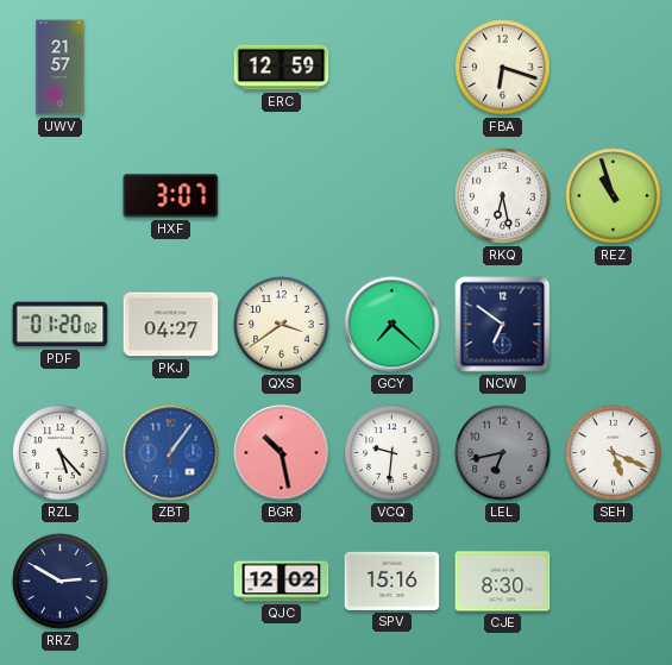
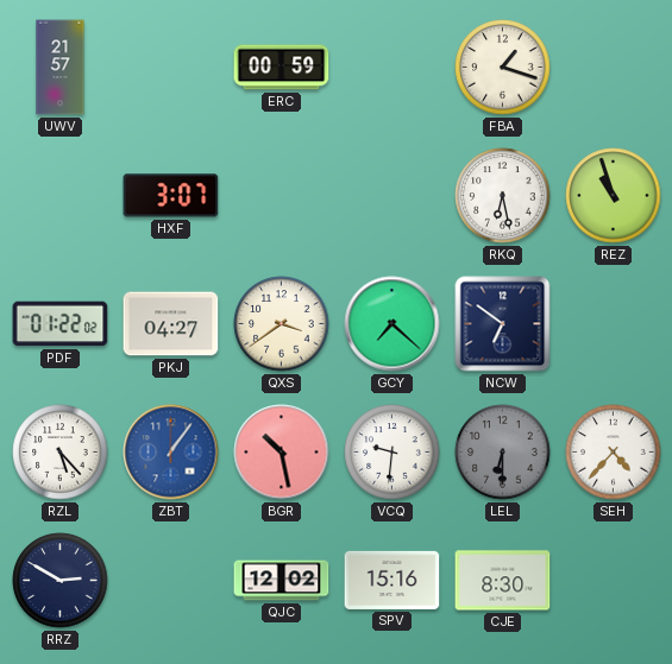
ERC: 12:59 -> 00:59
FBA: 6:18 -> 1:18
PDF: 01:20 -> 01:22
LEL: 6:43 -> 6:30
SEH: 5:19 -> 4:37
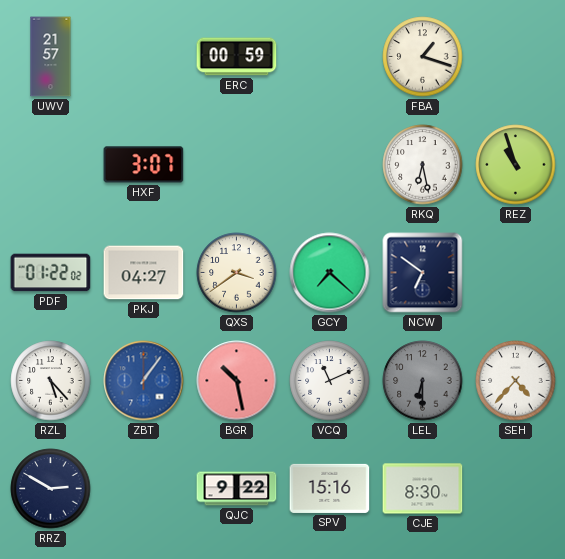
VCQ: 9:31 -> 11:11
QJC: 12:02 -> 9:22
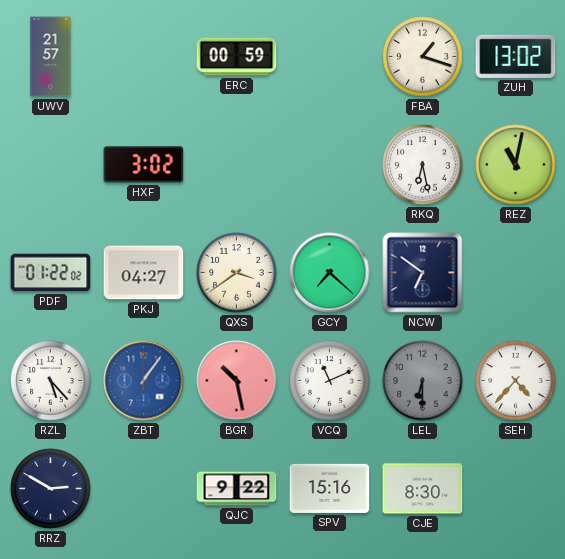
ZUH: none -> 13:02
HXF: 3:07 -> 3:02
REZ: 10:57 -> 11:02
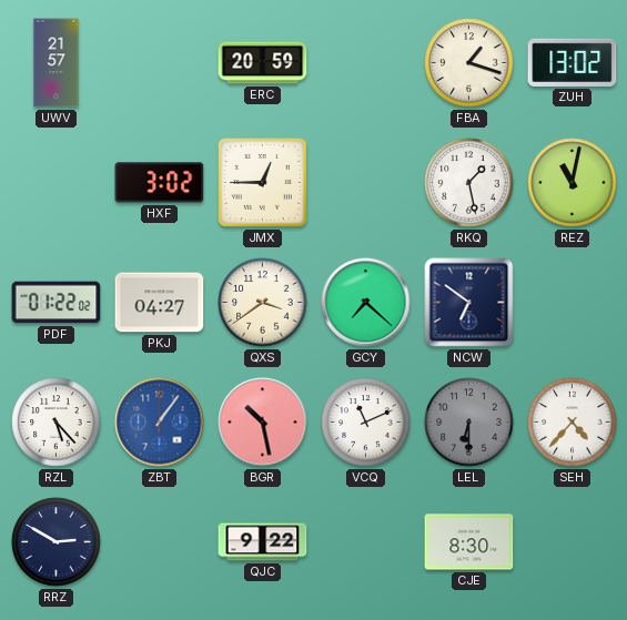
ERC: 00:59 -> 20:59
JMX: none -> 12:45
RKQ: 6:28 -> 1:28
SPV: 15:16 -> none
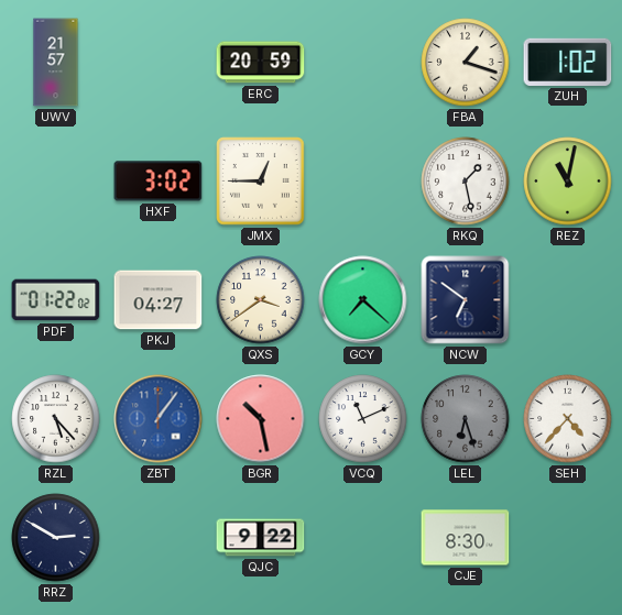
ZUH: 13:02 -> 1:02
LEL: 6:30 -> 6:27
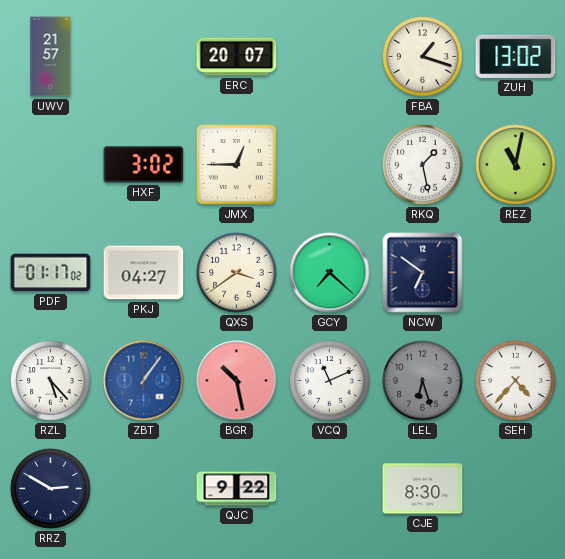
ERC: 20:59 -> 20:07
ZUH: 1:02 -> 13:02
PDF: 01:22 -> 01:17
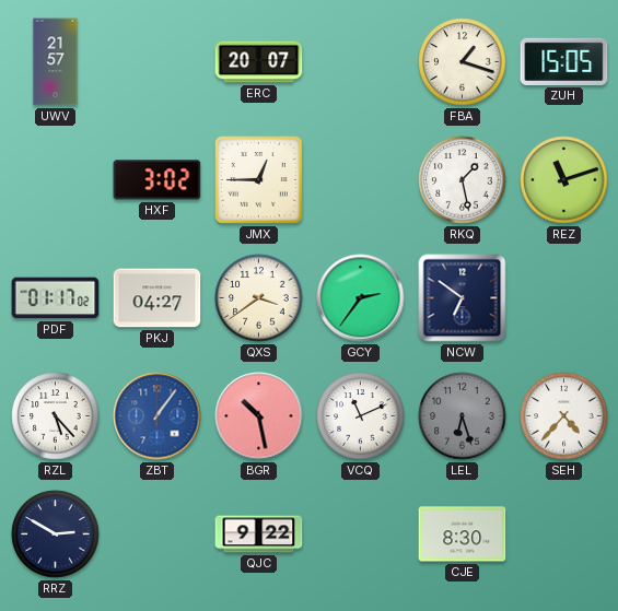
ZUH: 13:02 -> 15:05
REZ: 11:02 -> 11:12
GCY: 7:22 -> 2:36
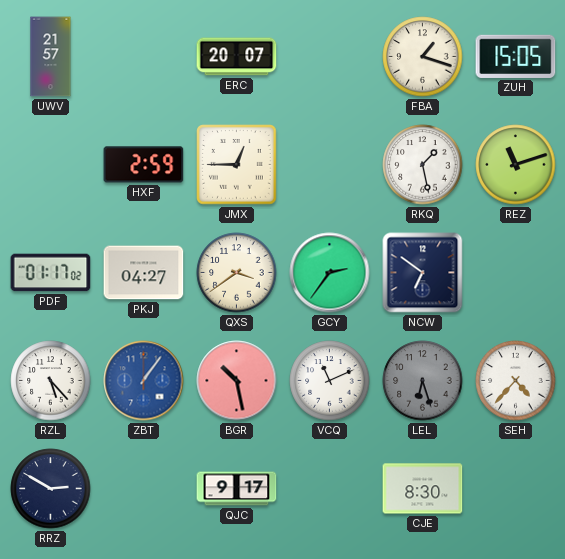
HXF: 3:02 -> 2:59
QJC: 9:22 -> 9:17
